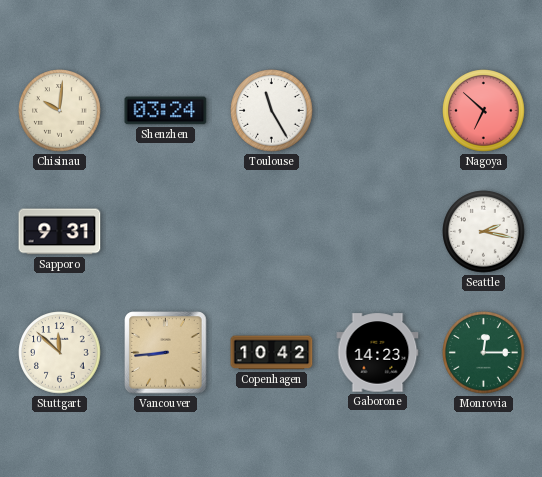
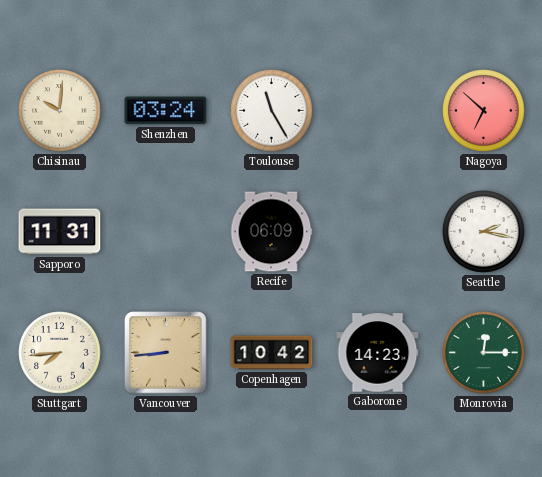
Sapporo: 9:31 -> 11:31
Recife: none -> 06:09
Stuttgart: 11:52 -> 7:44
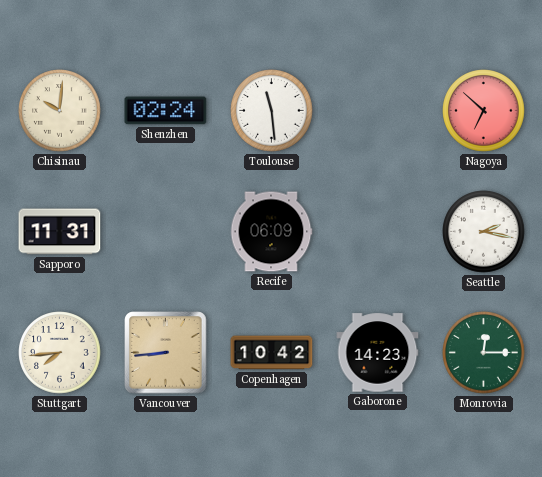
Shenzhen: 03:24 -> 02:24
Toulouse: 11:25 -> 11:29
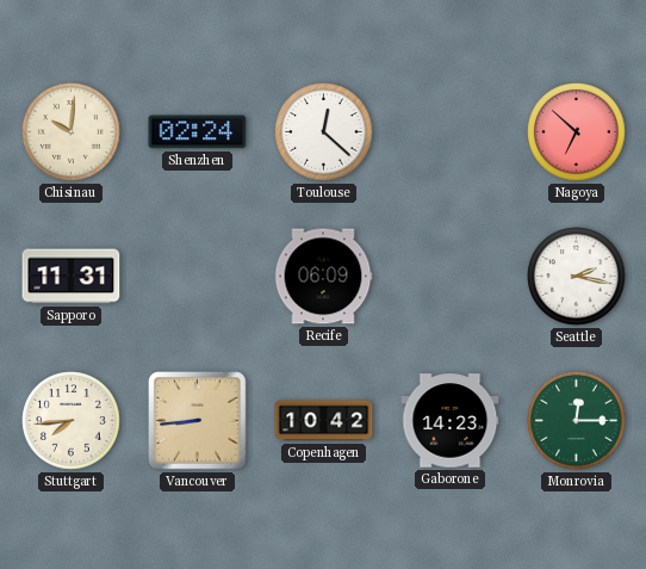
Toulouse: 11:29 -> 12:22
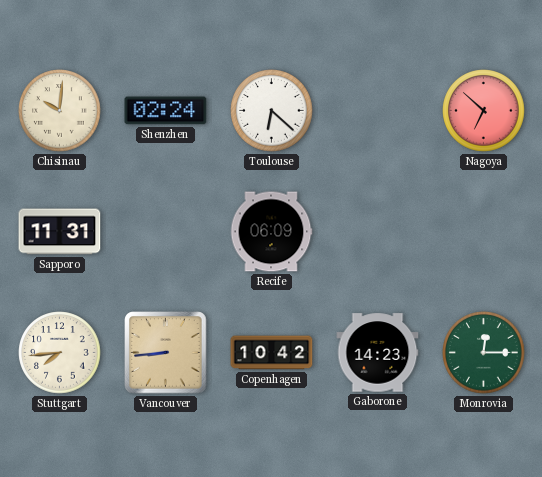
Toulouse: 12:22 -> 6:22
Seattle: 2:17 -> none
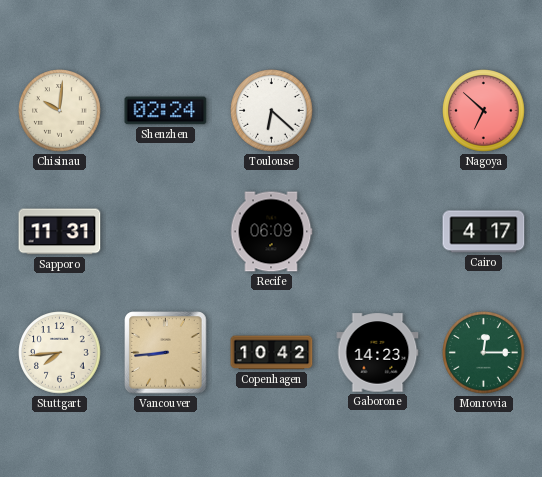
Cairo: none -> 4:17
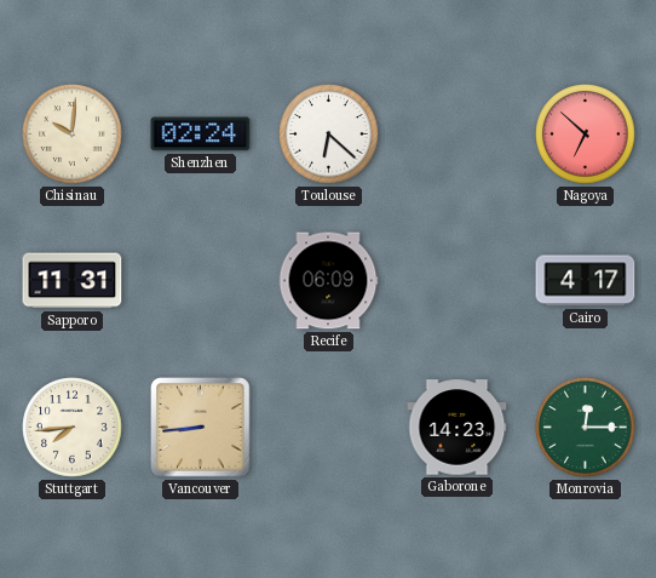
Copenhagen: 10:42 -> none
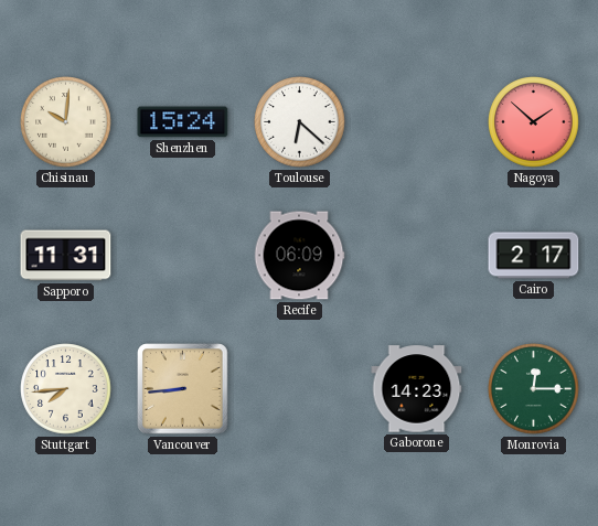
Shenzhen: 02:24 -> 15:24
Nagoya: 6:52 -> 1:52
Cairo: 4:17 -> 2:17
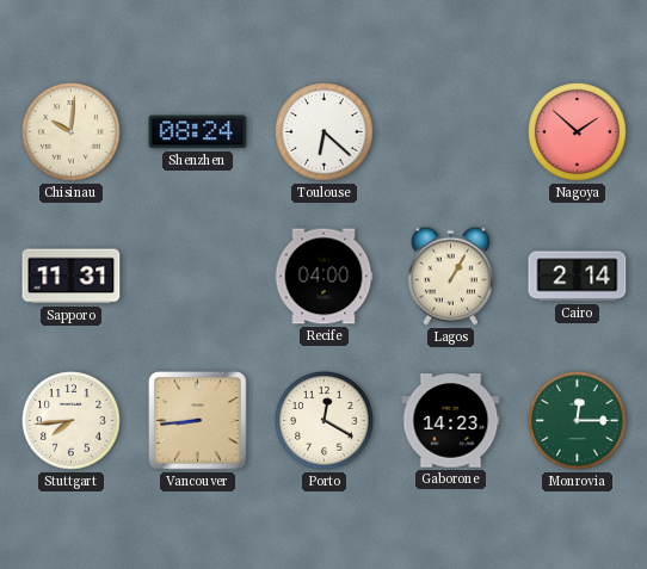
Shenzhen: 15:24 -> 08:24
Recife: 06:09 -> 04:00
Lagos: none -> 1:05
Cairo: 2:17 -> 2:14
Porto: none -> 12:20
